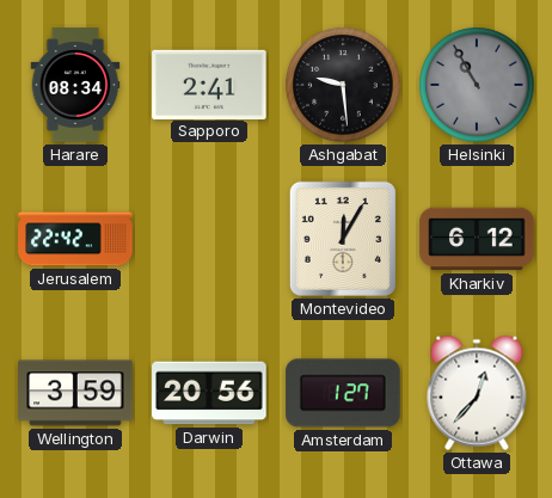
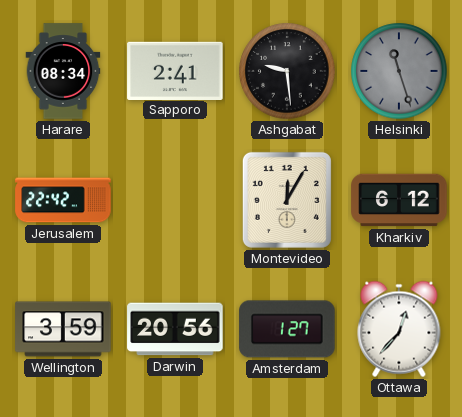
Helsinki: 10:55 -> 11:27
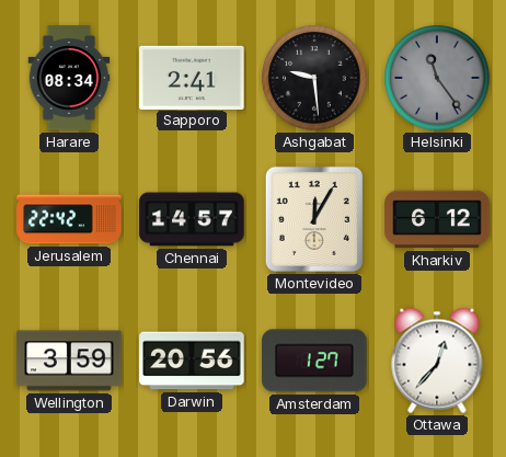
Helsinki: 11:27 -> 11:24
Chennai: none -> 14:57
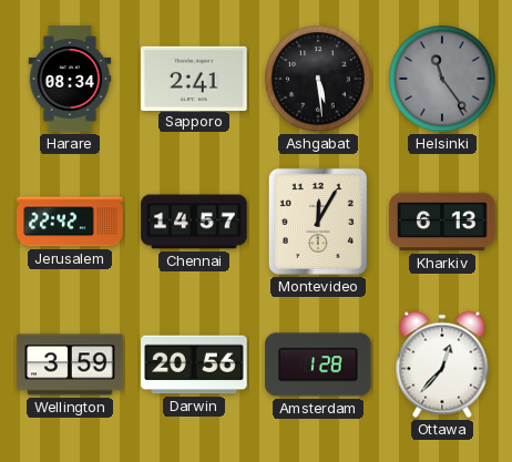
Ashgabat: 9:29 -> 5:29
Kharkiv: 6:12 -> 6:13
Amsterdam: 1:27 -> 1:28
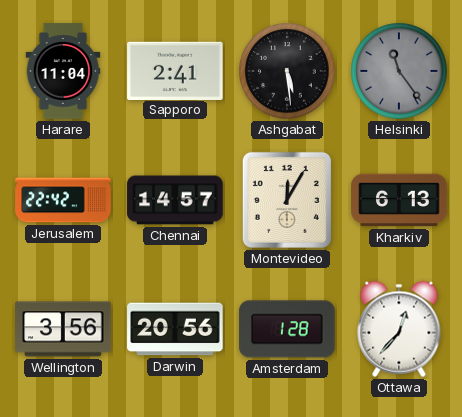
Harare: 08:34 -> 11:04
Wellington: 3:59 -> 3:56
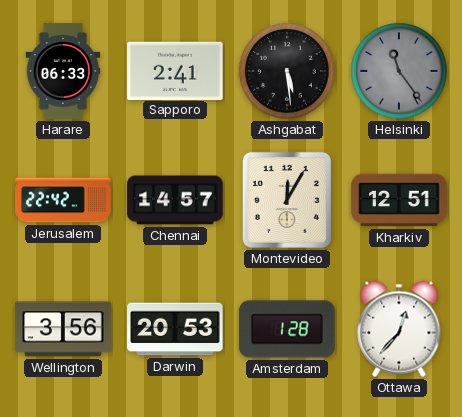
Harare: 11:04 -> 06:33
Kharkiv: 6:13 -> 12:51
Darwin: 20:56 -> 20:53
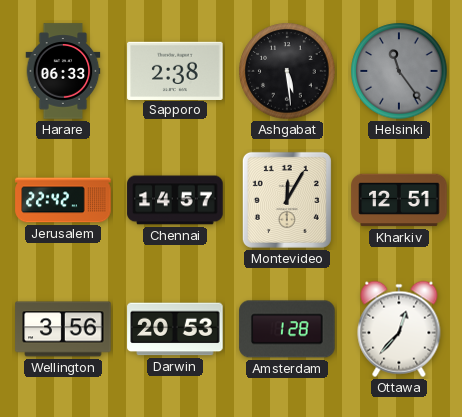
Sapporo: 2:41 -> 2:38
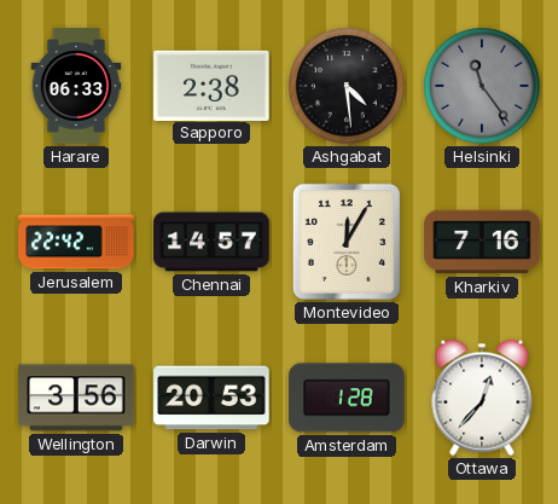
Ashgabat: 5:29 -> 4:29
Kharkiv: 12:51 -> 7:16
